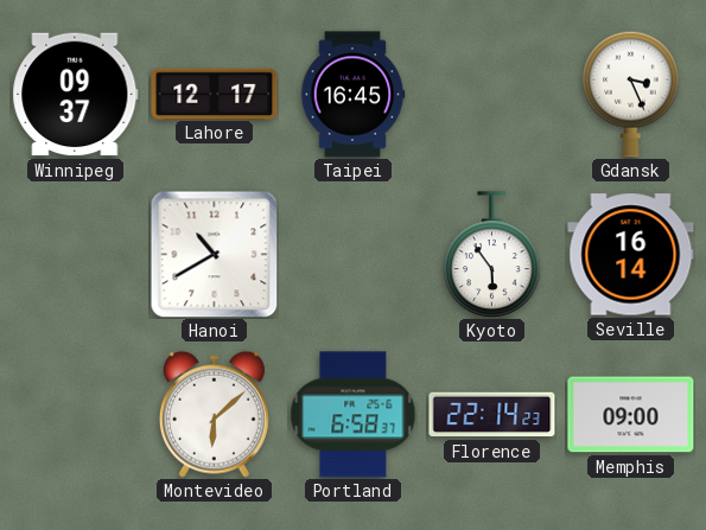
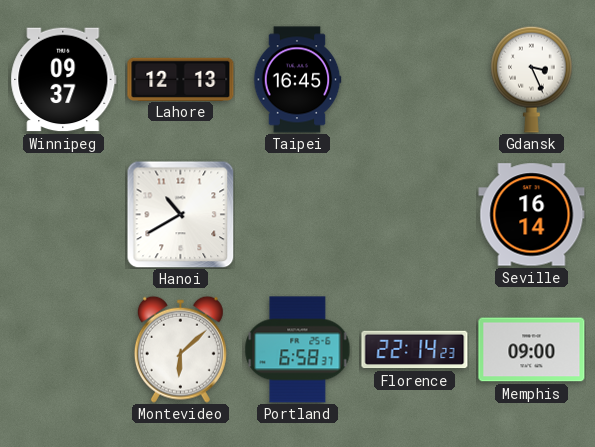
Lahore: 12:17 -> 12:13
Kyoto: 5:54 -> none
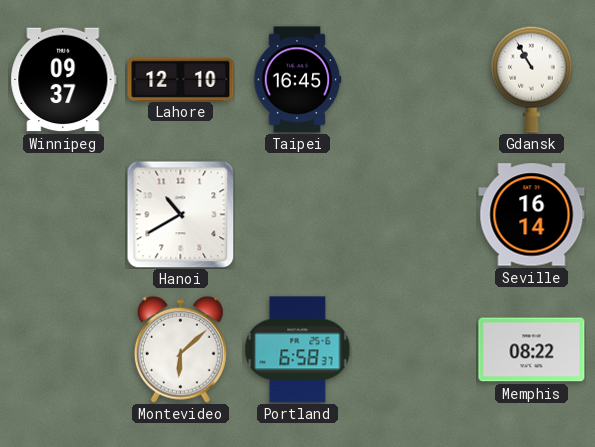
Lahore: 12:13 -> 12:10
Gdansk: 3:26 -> 10:55
Florence: 22:14 -> none
Memphis: 09:00 -> 08:22
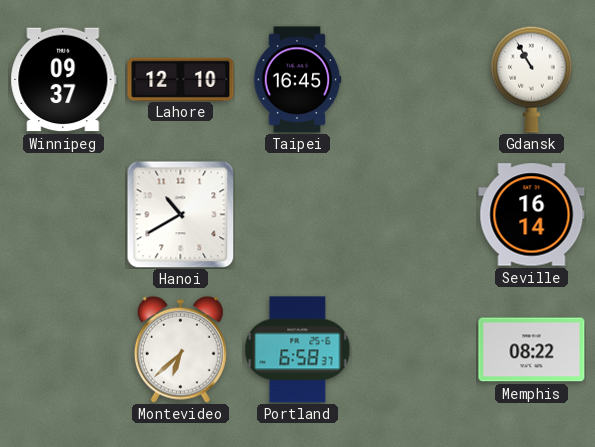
Montevideo: 6:08 -> 6:38
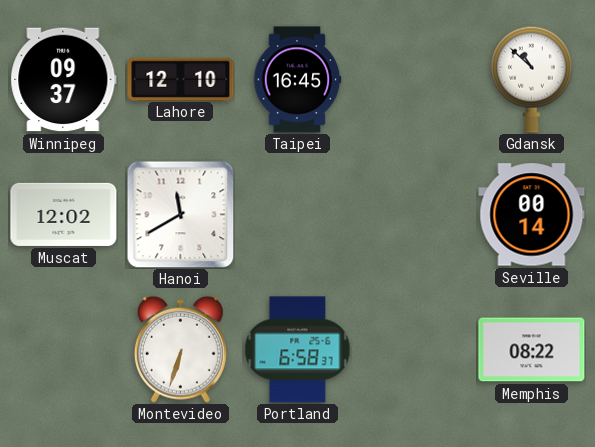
Gdansk: 10:55 -> 10:52
Muscat: none -> 12:02
Hanoi: 10:40 -> 11:40
Seville: 16:14 -> 00:14
Montevideo: 6:38 -> 6:33
